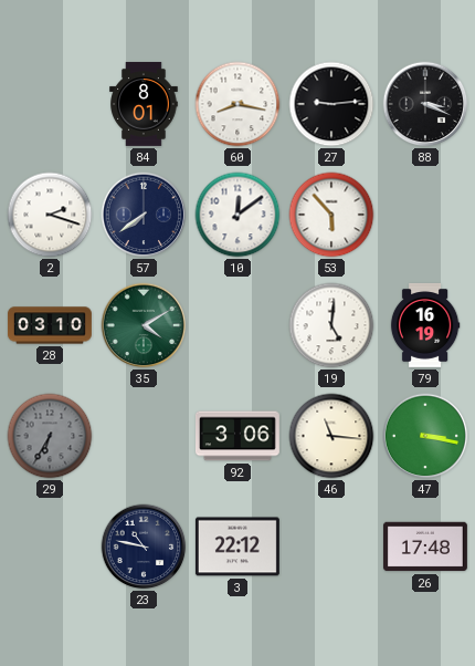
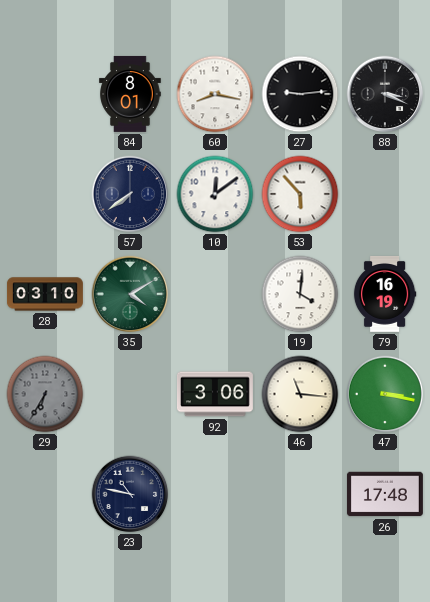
2: 2:18 -> none
19: 5:01 -> 4:01
3: 22:12 -> none
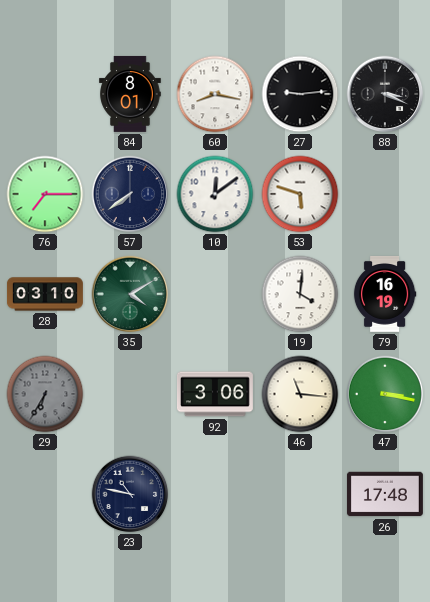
76: none -> 7:15
53: 5:53 -> 5:48
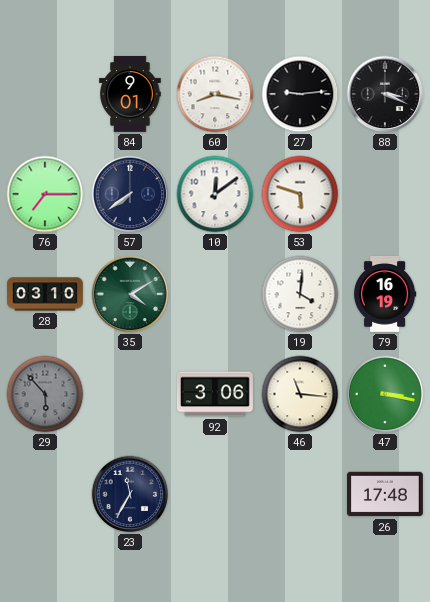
84: 8:01 -> 9:01
29: 6:35 -> 5:53
23: 10:47 -> 11:35
